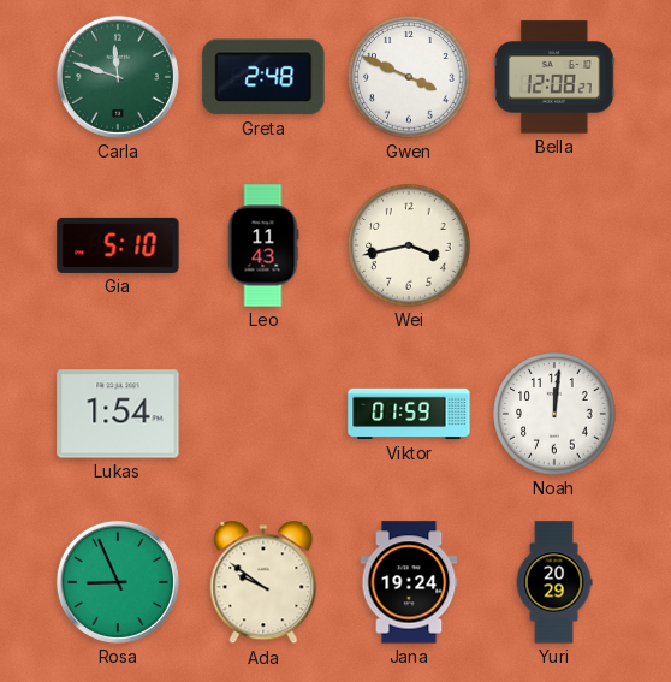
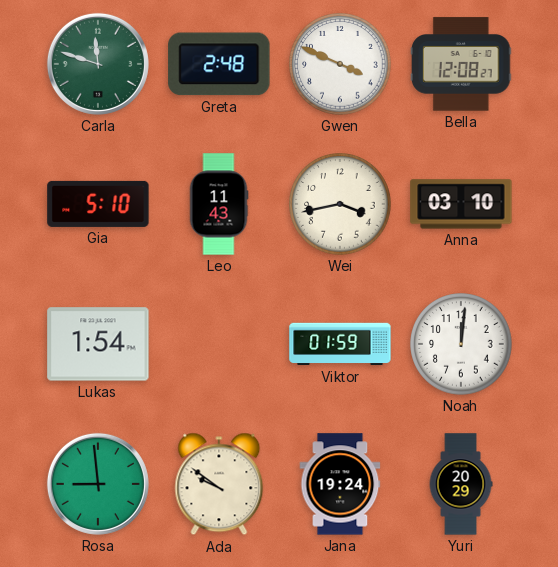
Anna: none -> 03:10
Rosa: 8:56 -> 8:59
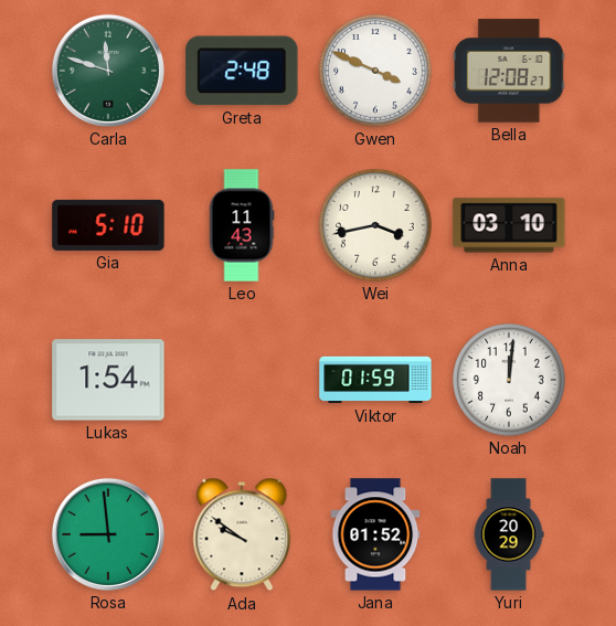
Jana: 19:24 -> 01:52
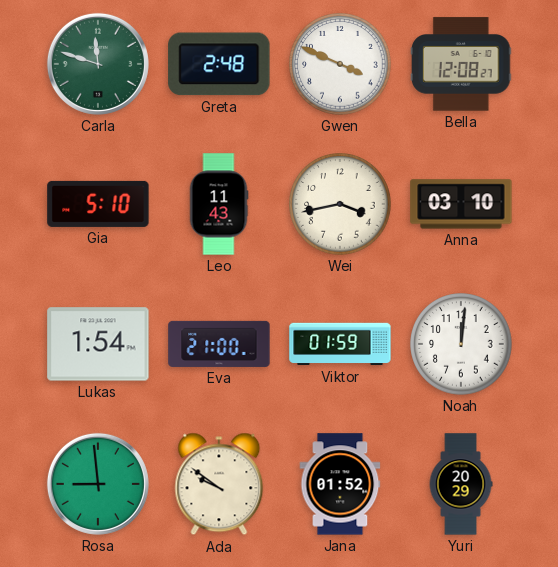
Eva: none -> 21:00
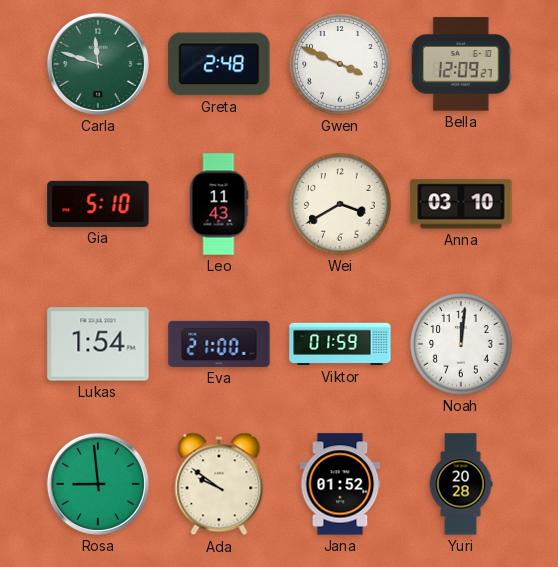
Bella: 12:08 -> 12:09
Wei: 3:43 -> 3:40
Yuri: 20:29 -> 20:28
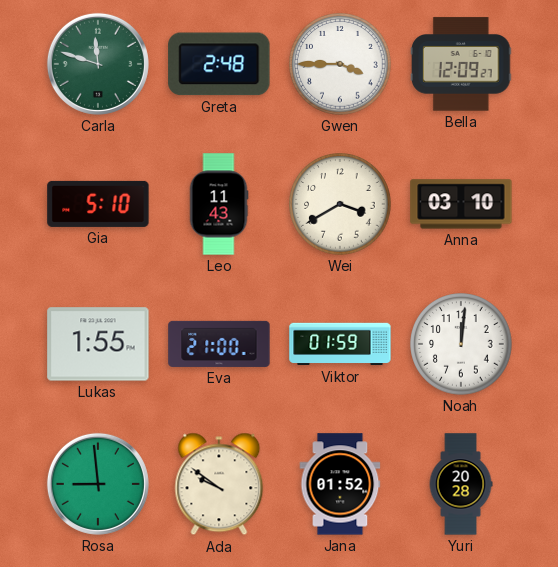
Gwen: 3:49 -> 3:45
Lukas: 1:54 -> 1:55
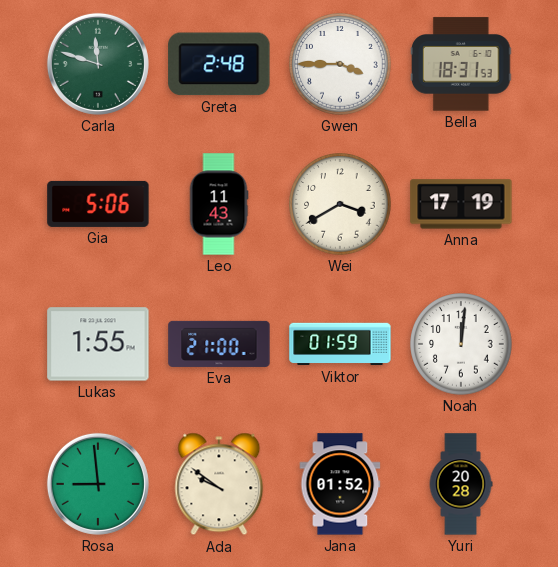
Bella: 12:09 -> 18:31
Gia: 5:10 -> 5:06
Anna: 03:10 -> 17:19
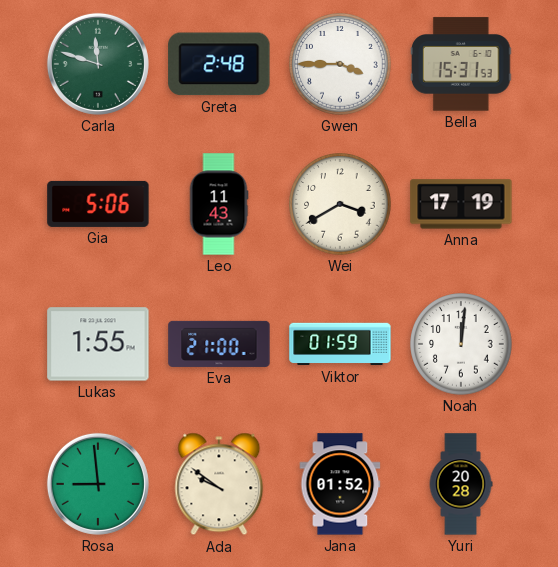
Bella: 18:31 -> 15:31
